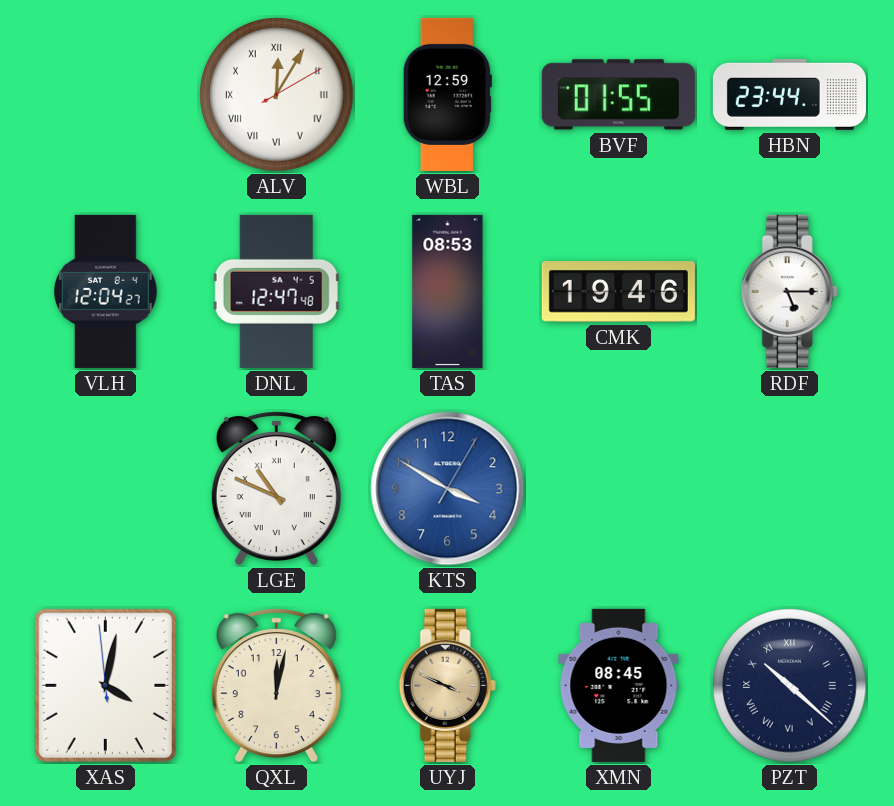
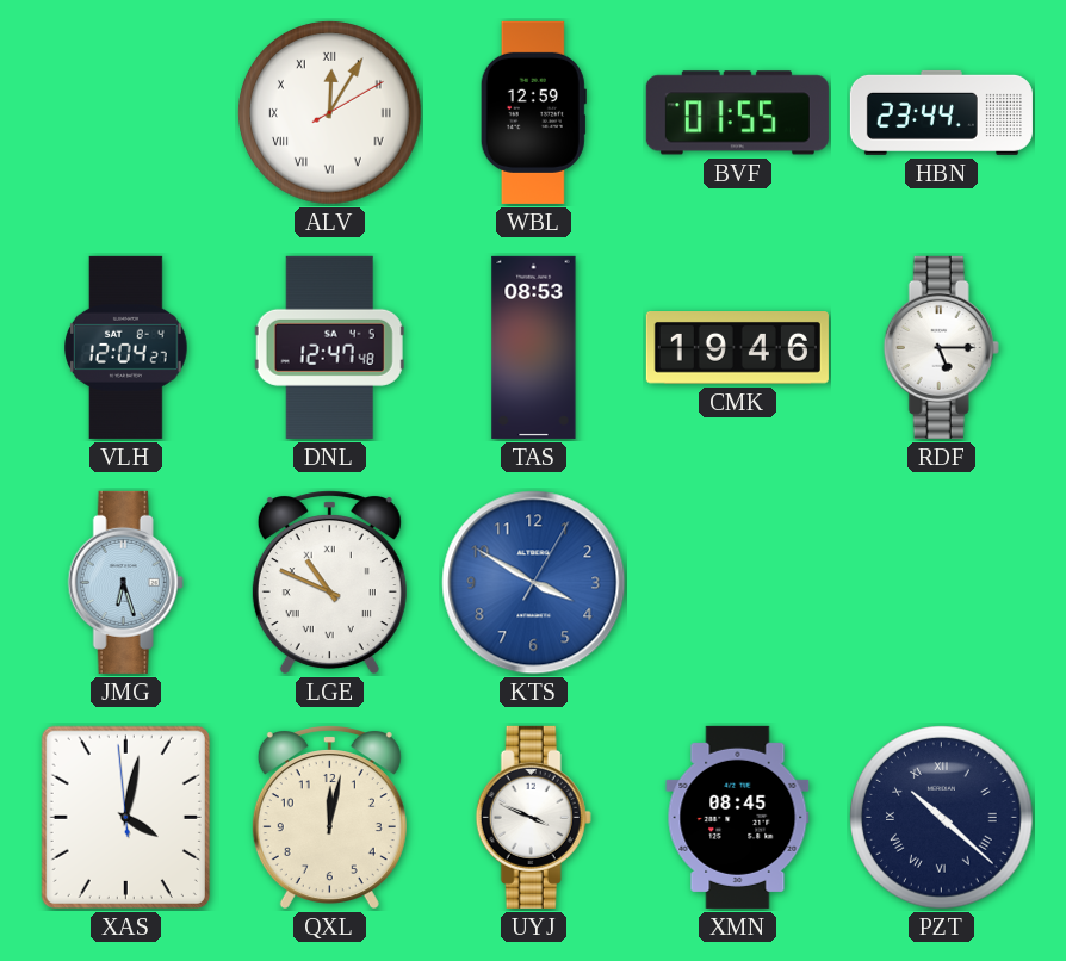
JMG: none -> 6:27
UYJ dial: champagne -> white
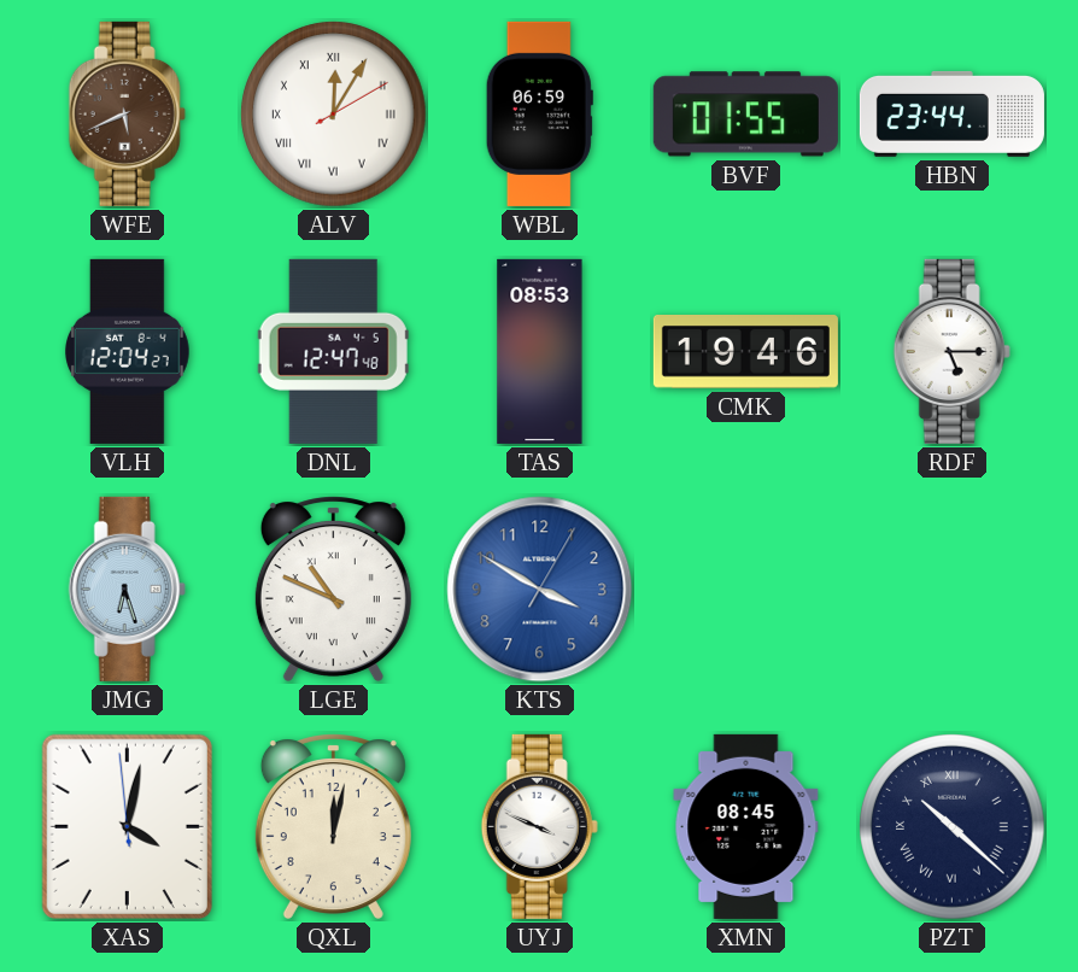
WFE: none -> 5:41
WBL: 12:59 -> 06:59
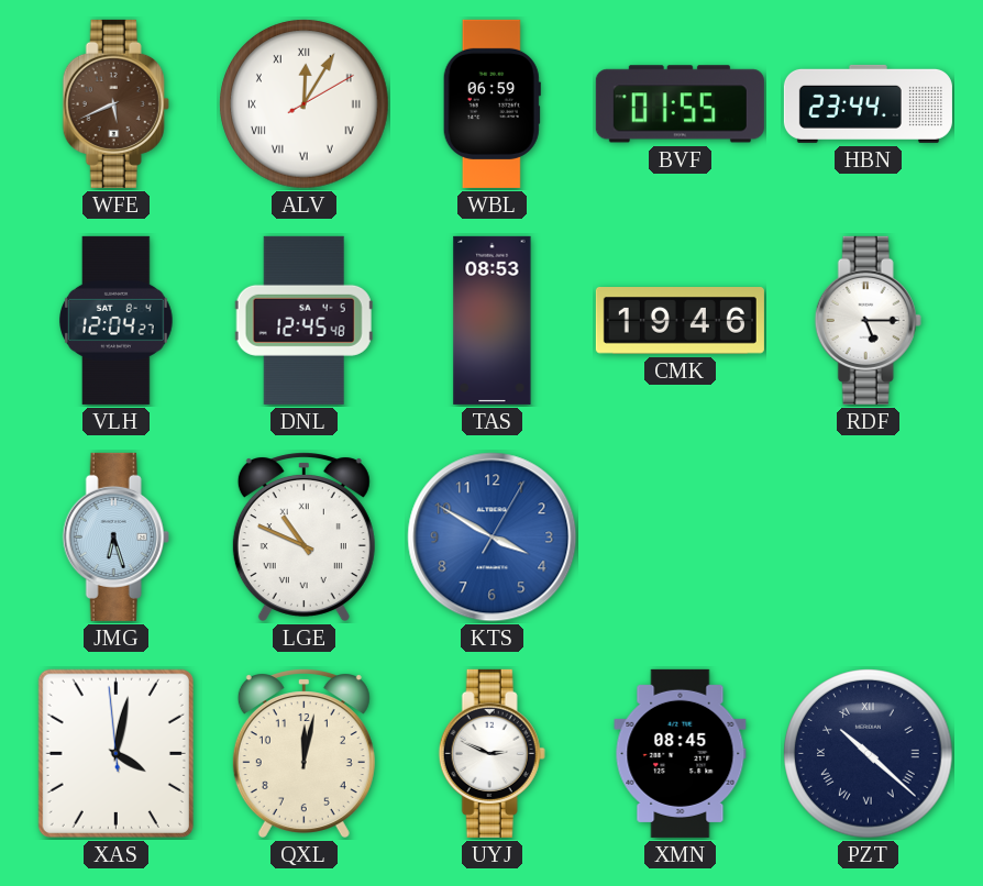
DNL: 12:47 -> 12:45
UYJ: 3:49 -> 2:49
